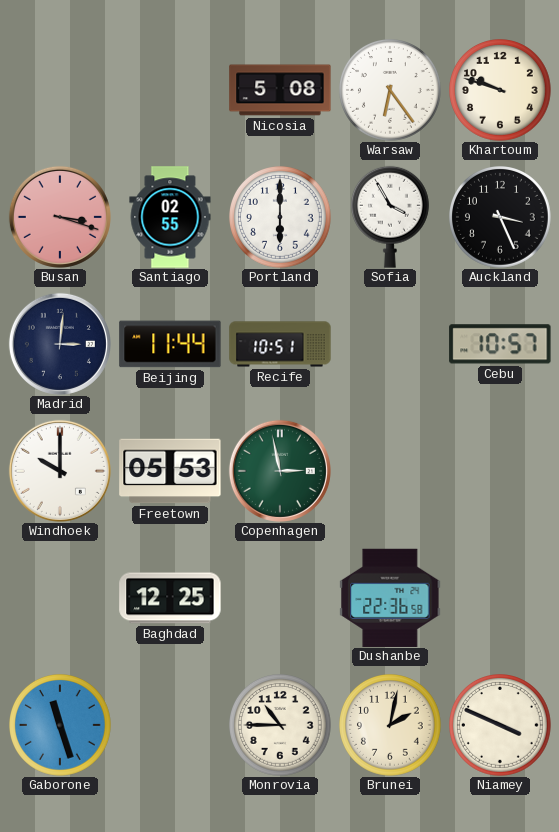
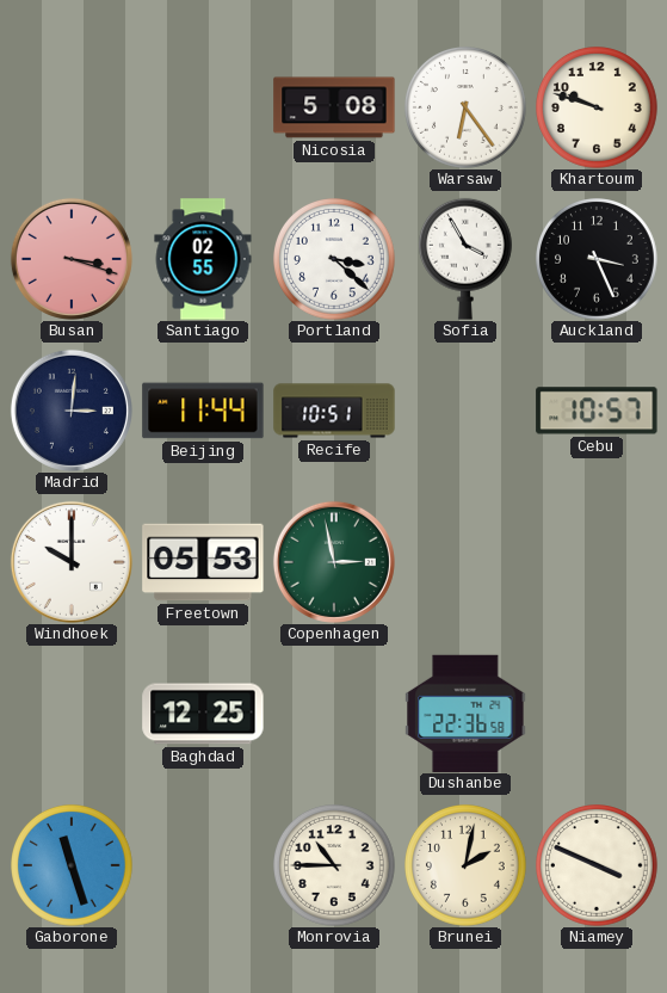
Portland: 6:00 -> 3:22
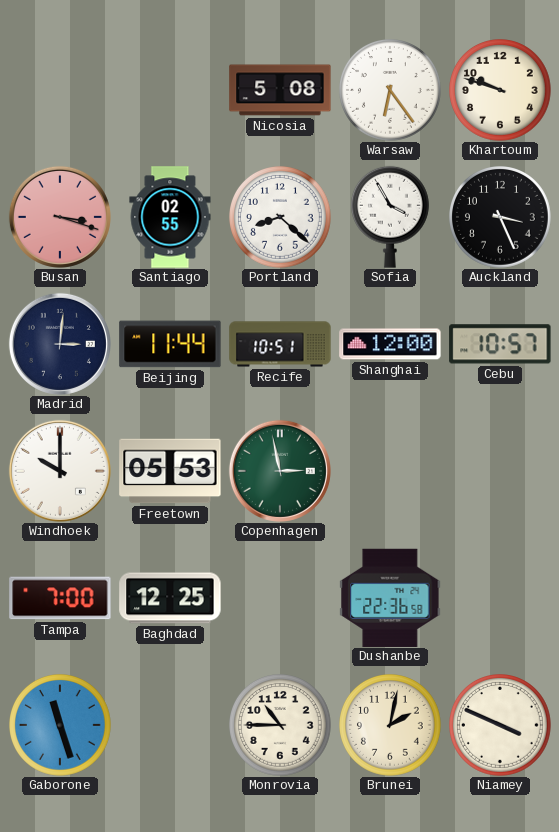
Portland: 3:22 -> 8:22
Shanghai: none -> 12:00
Tampa: none -> 7:00
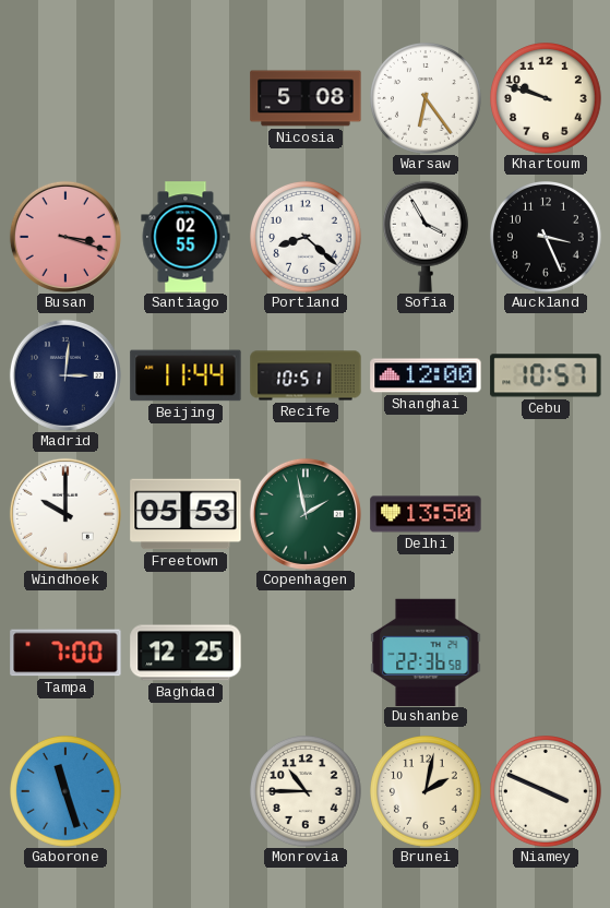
Copenhagen: 2:58 -> 1:58
Delhi: none -> 13:50
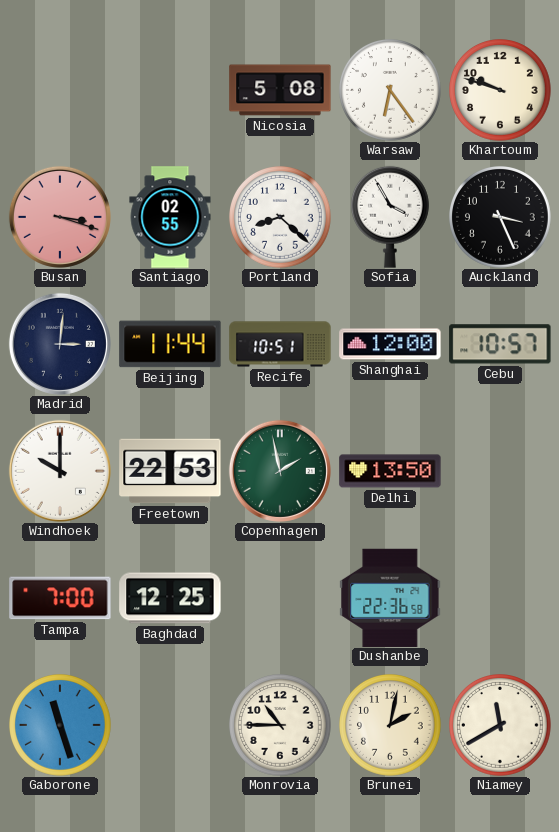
Freetown: 05:53 -> 22:53
Niamey: 3:49 -> 11:40
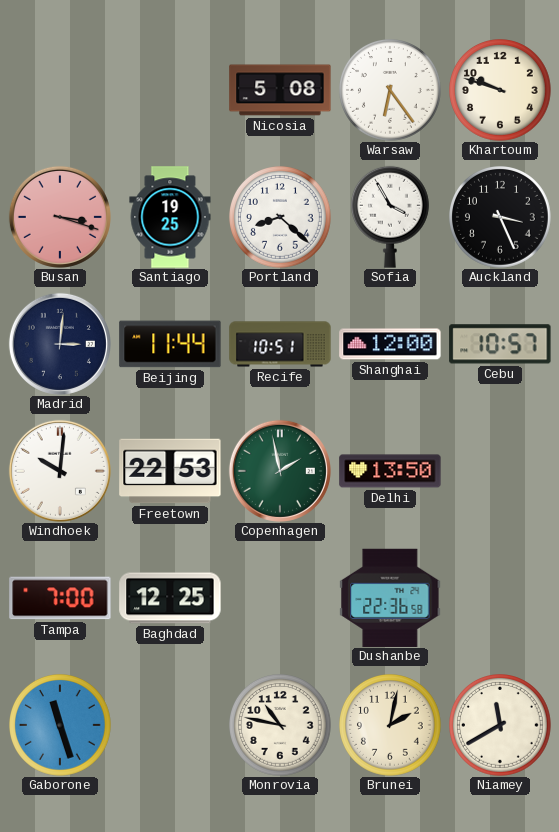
Santiago: 02:55 -> 19:25
Windhoek: 10:00 -> 10:01
Monrovia: 10:45 -> 10:47
